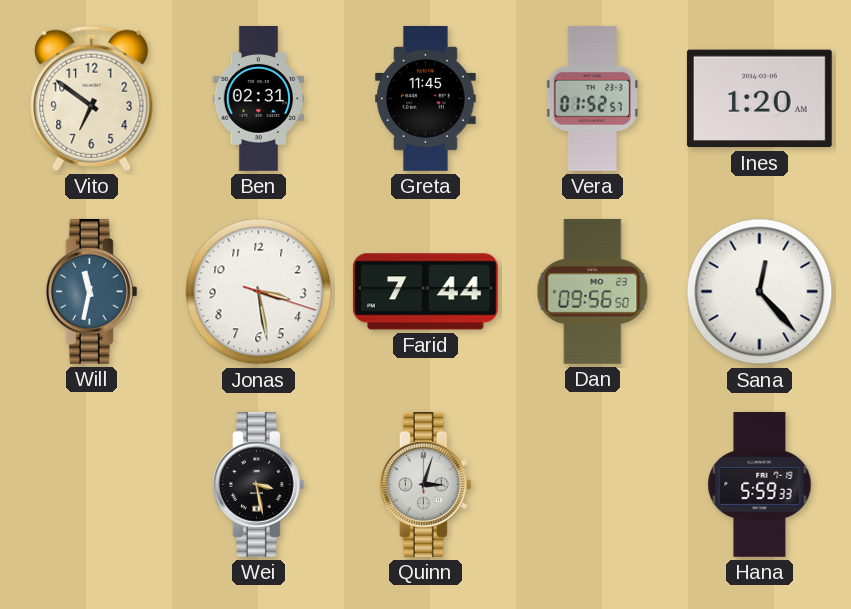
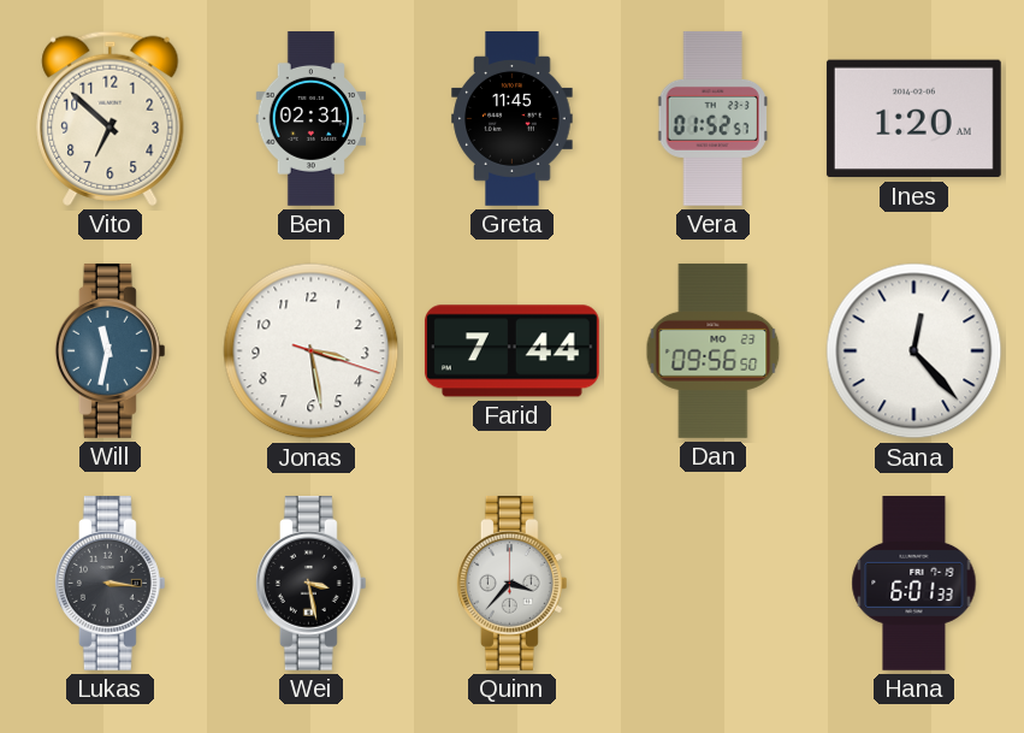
Vito: 6:51 -> 6:52
Lukas: none -> 3:16
Quinn: 3:03 -> 3:37
Hana: 5:59 -> 6:01
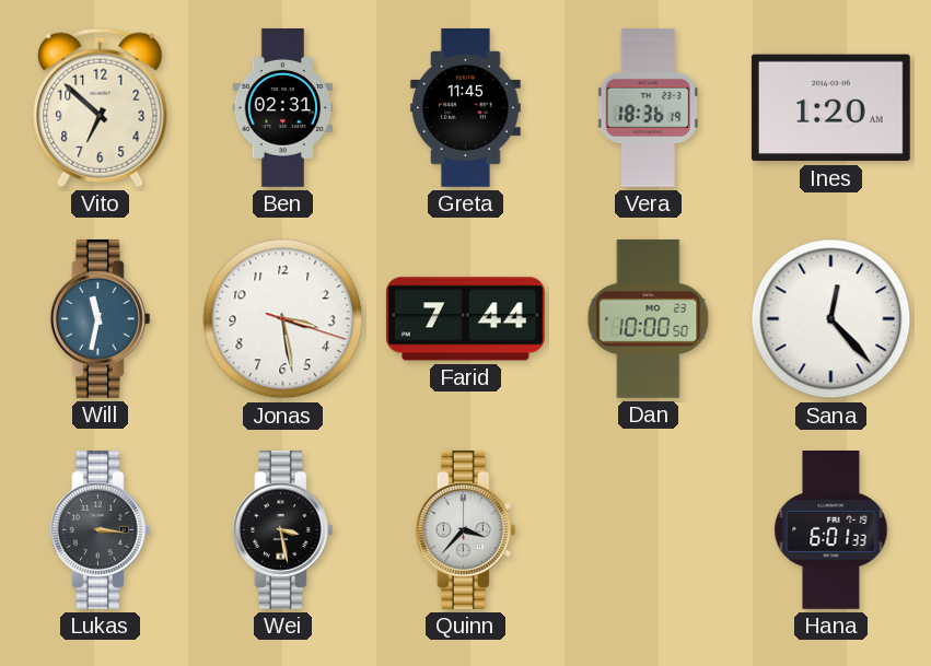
Vera: 01:52 -> 18:36
Dan: 09:56 -> 10:00
